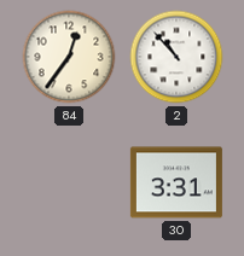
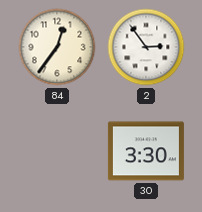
2: 10:53 -> 2:54
30: 3:31 -> 3:30
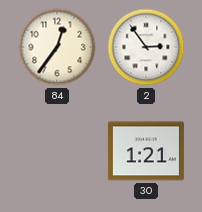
30: 3:30 -> 1:21
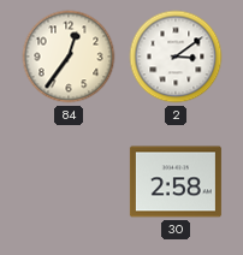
2: 2:54 -> 3:09
30: 1:21 -> 2:58
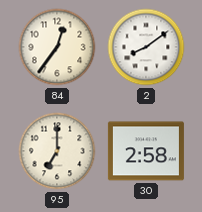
2: 3:09 -> 8:09
95: none -> 7:00
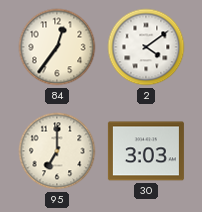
2: 8:09 -> 4:09
30: 2:58 -> 3:03
